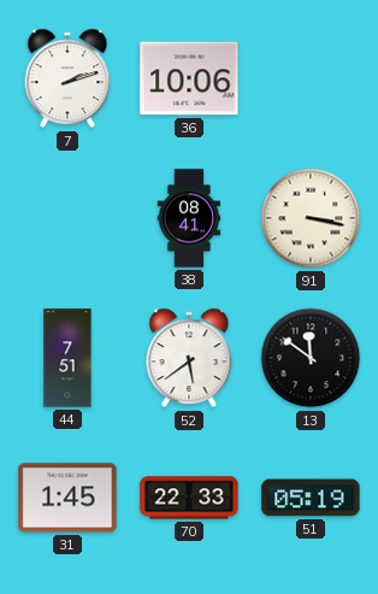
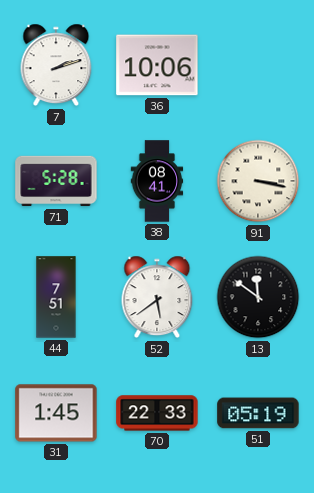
71: none -> 5:28
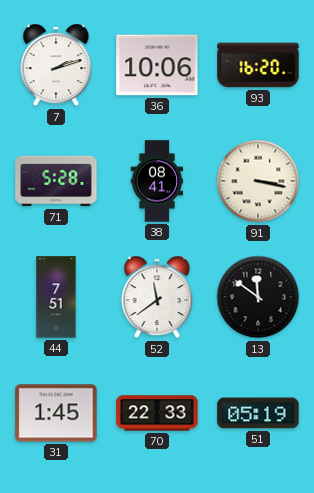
93: none -> 16:20
52: 5:39 -> 11:39
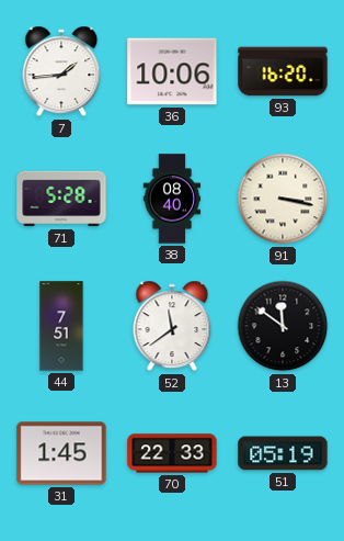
7: 2:12 -> 1:44
38: 08:41 -> 08:40
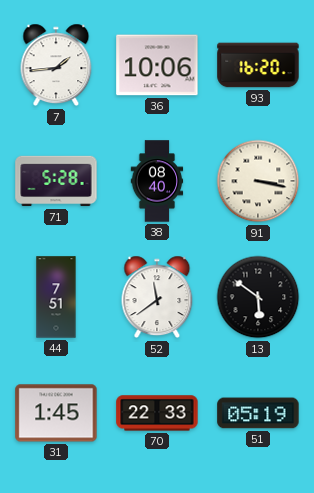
13: 11:51 -> 5:51
